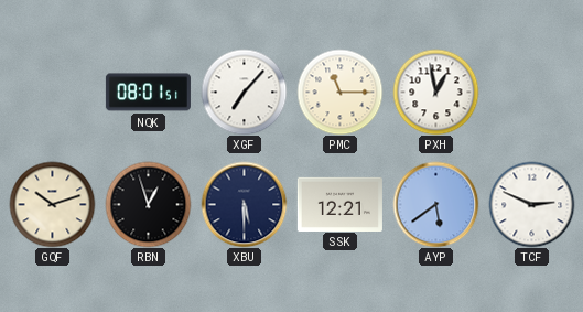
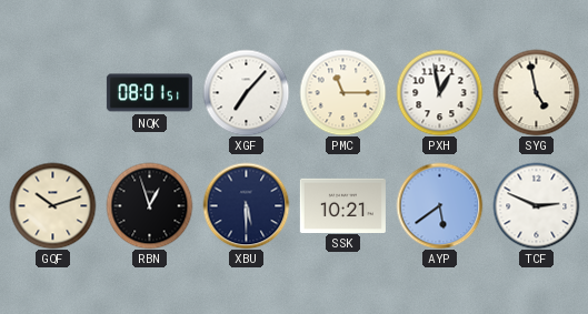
SYG: none -> 4:58
SSK: 12:21 -> 10:21
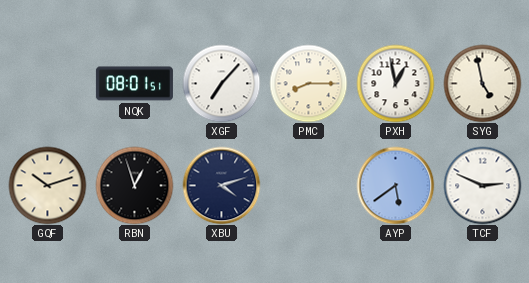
PMC: 11:15 -> 8:15
XBU: 5:30 -> 4:12
SSK: 10:21 -> none
